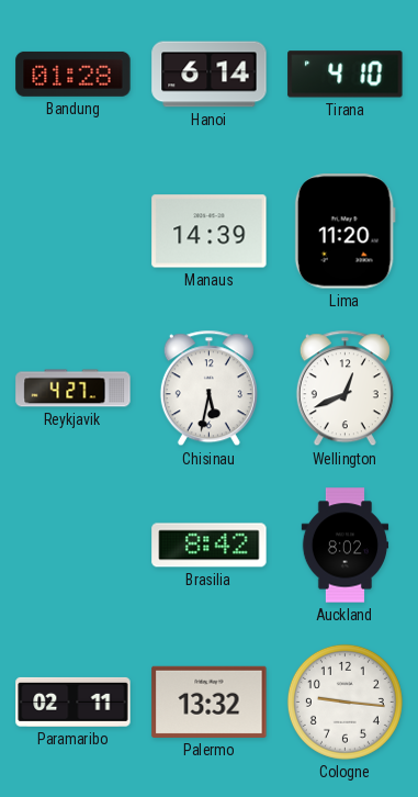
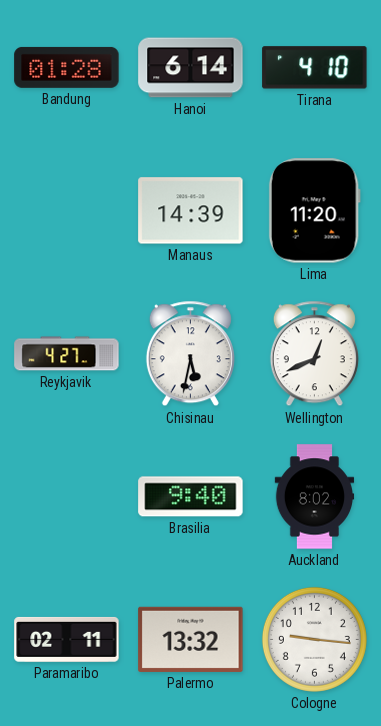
Brasilia: 8:42 -> 9:40
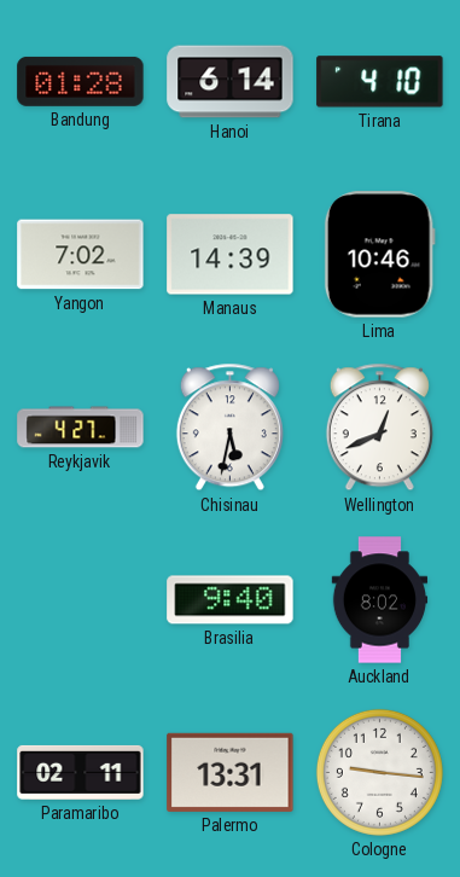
Yangon: none -> 7:02
Lima: 11:20 -> 10:46
Palermo: 13:32 -> 13:31
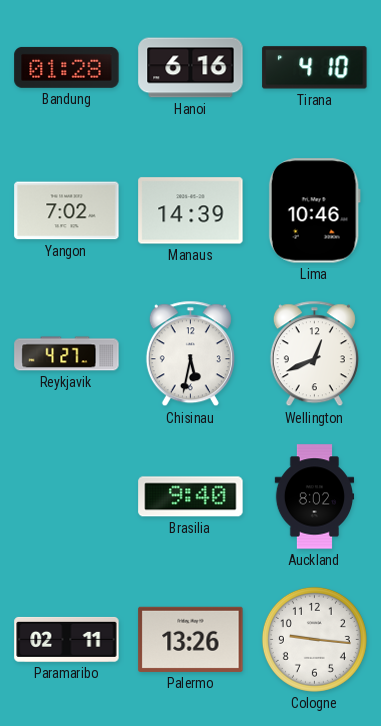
Hanoi: 6:14 -> 6:16
Palermo: 13:31 -> 13:26
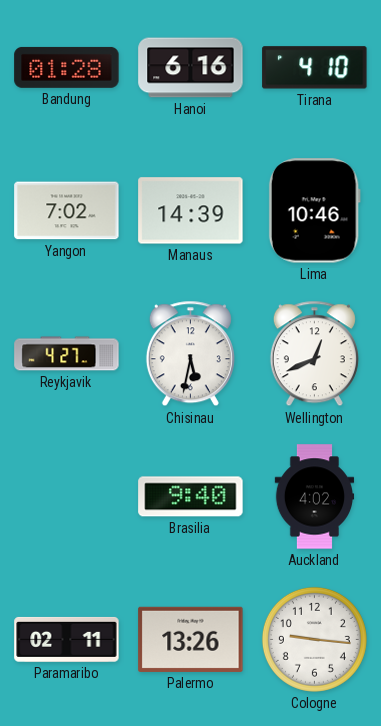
Auckland: 8:02 -> 4:02
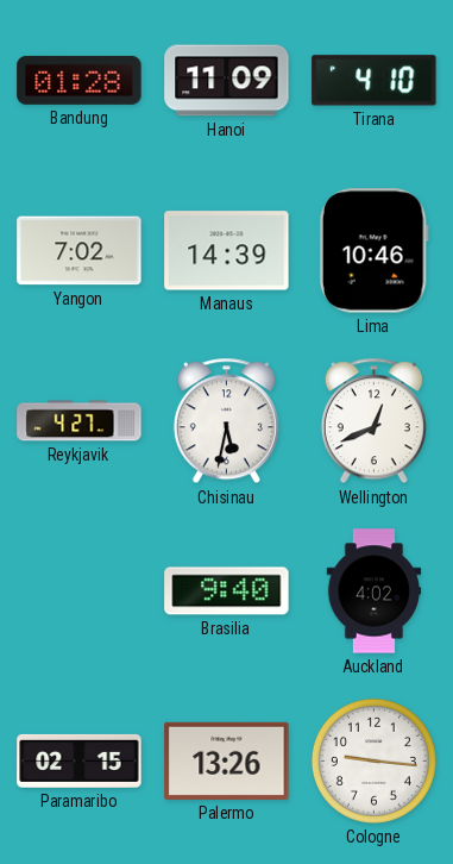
Hanoi: 6:16 -> 11:09
Paramaribo: 02:11 -> 02:15
